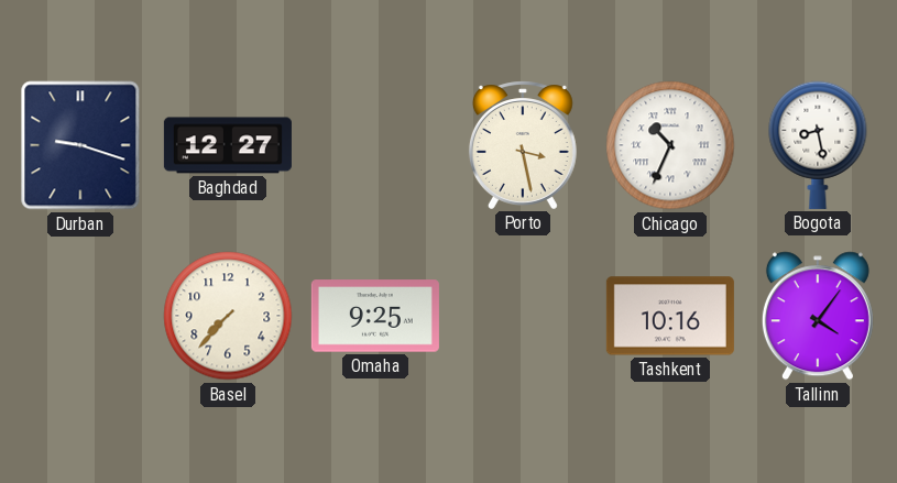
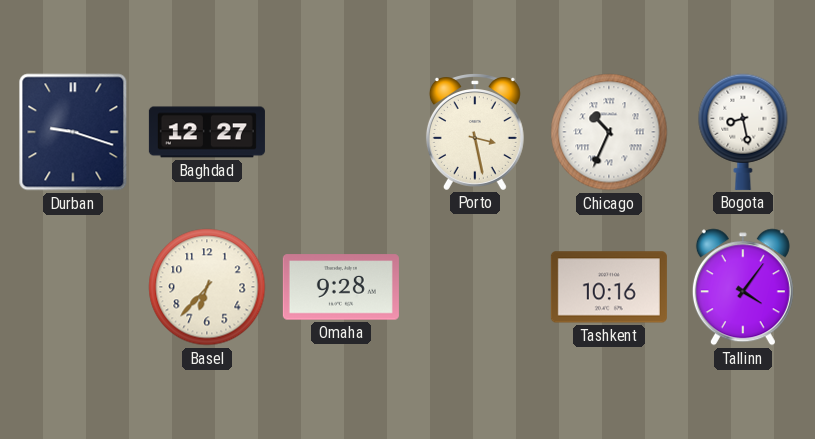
Basel: 7:37 -> 6:37
Omaha: 9:25 -> 9:28
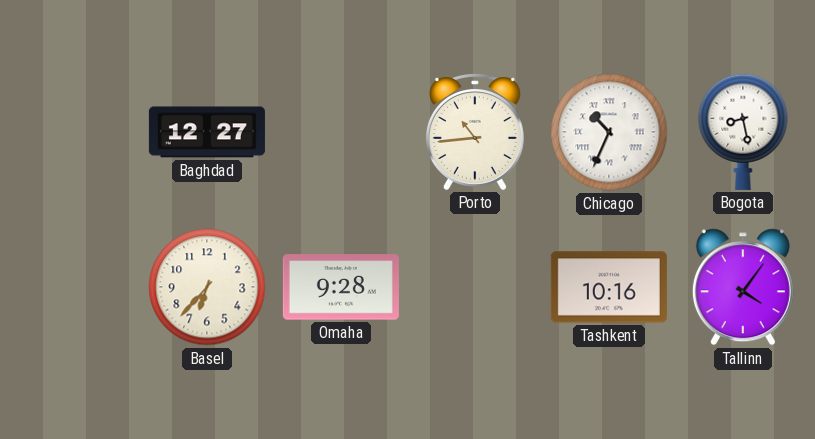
Durban: 9:18 -> none
Porto: 3:28 -> 10:44
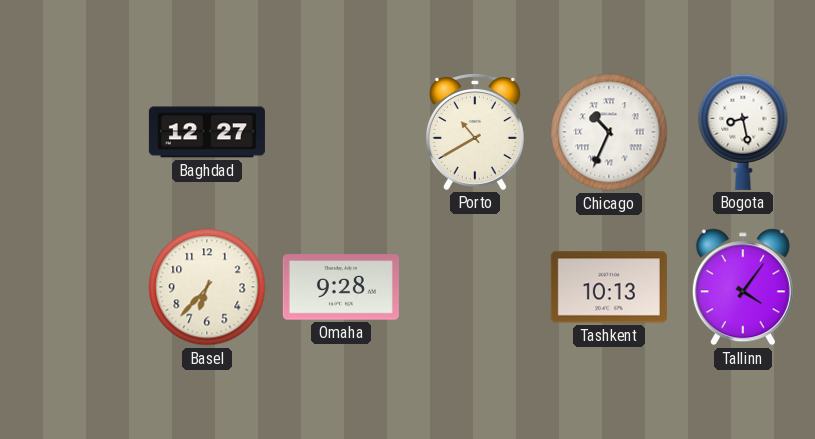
Porto: 10:44 -> 10:40
Tashkent: 10:16 -> 10:13
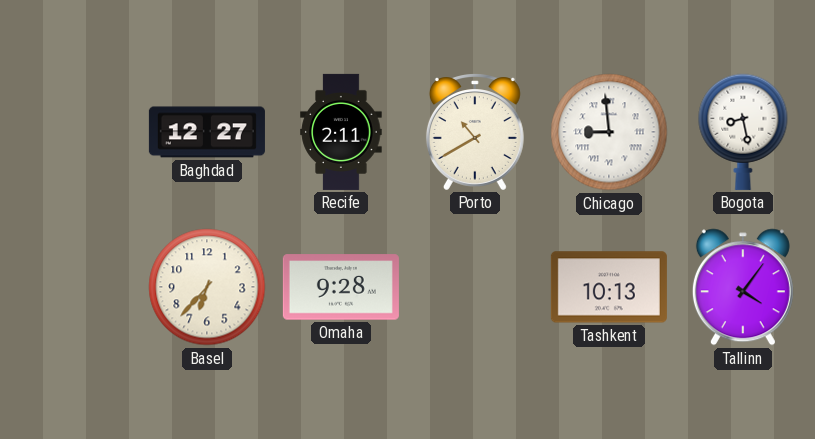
Recife: none -> 2:11
Chicago: 10:34 -> 8:59
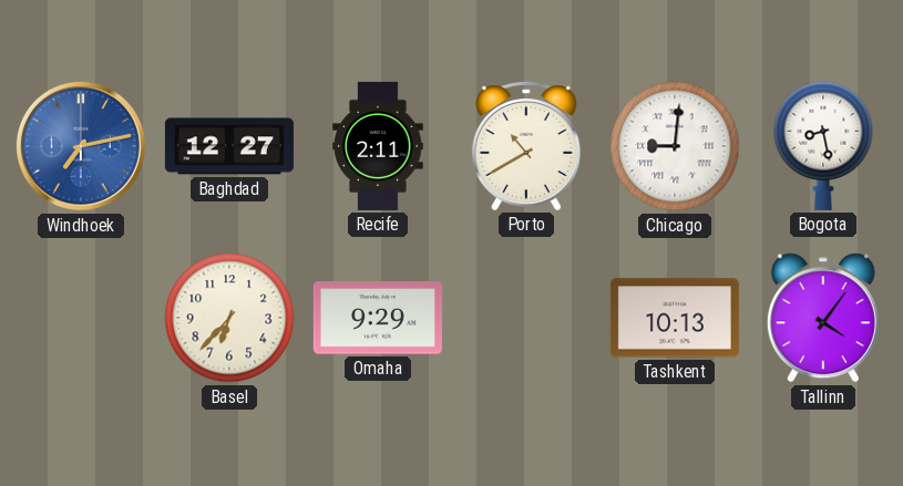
Windhoek: none -> 7:13
Chicago: 8:59 -> 9:01
Omaha: 9:28 -> 9:29
